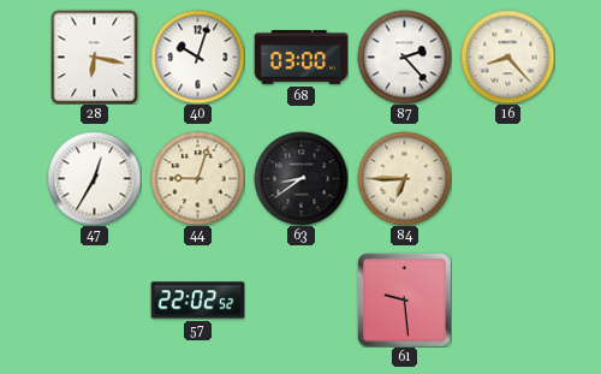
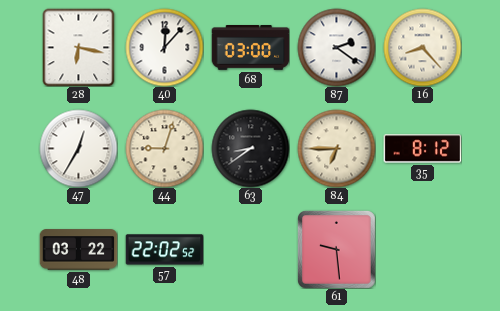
40: 10:03 -> 12:07
87: 2:23 -> 2:21
35: none -> 8:12
48: none -> 03:22
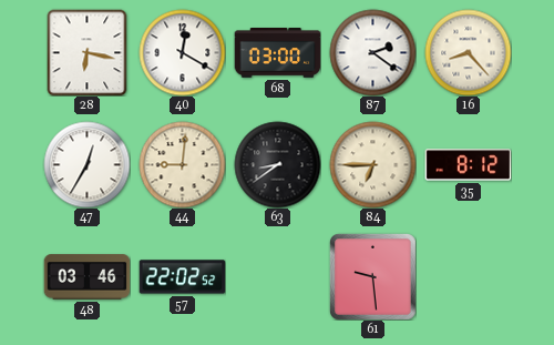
40: 12:07 -> 12:20
44: 9:03 -> 9:01
48: 03:22 -> 03:46
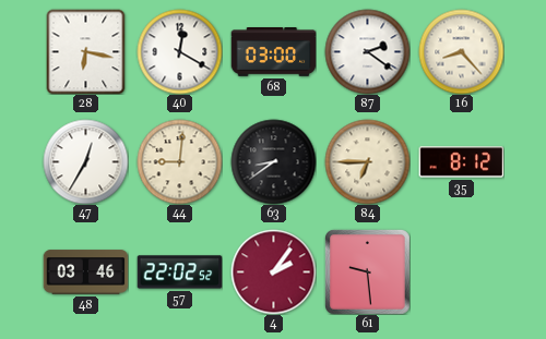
4: none -> 2:06
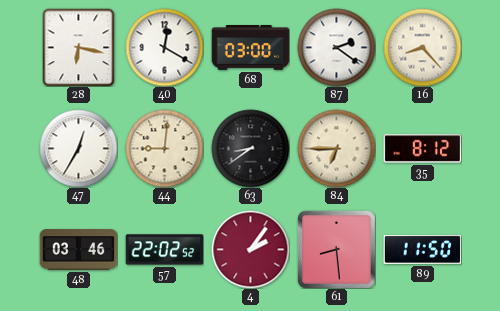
61: 9:29 -> 8:29
89: none -> 11:50
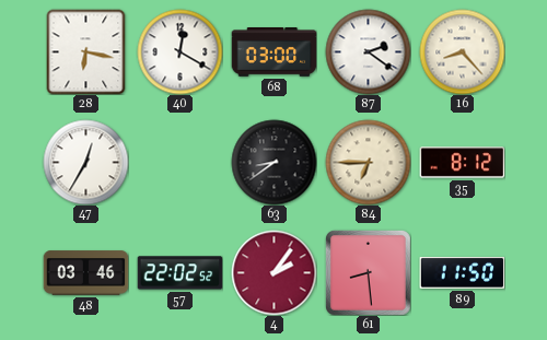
44: 9:01 -> none
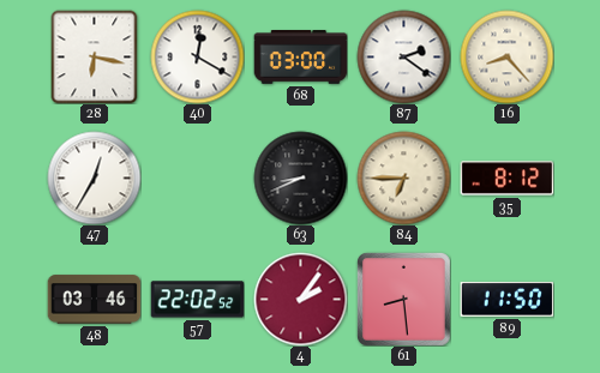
63: 8:39 -> 8:41
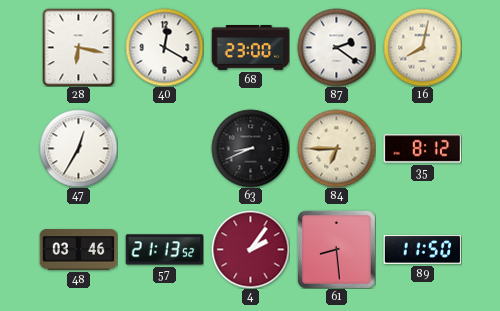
68: 03:00 -> 23:00
16: 8:23 -> 8:02
57: 22:02 -> 21:13
